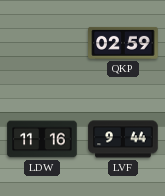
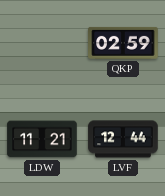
LDW: 11:16 -> 11:21
LVF: 9:44 -> 12:44
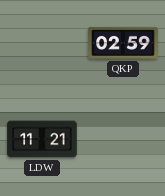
LVF: 12:44 -> none
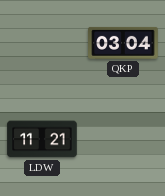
QKP: 02:59 -> 03:04
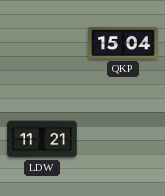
QKP: 03:04 -> 15:04
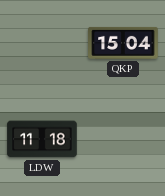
LDW: 11:21 -> 11:18
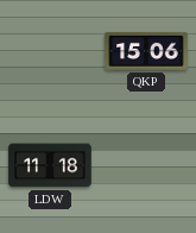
QKP: 15:04 -> 15:06
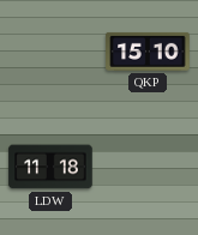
QKP: 15:06 -> 15:10
